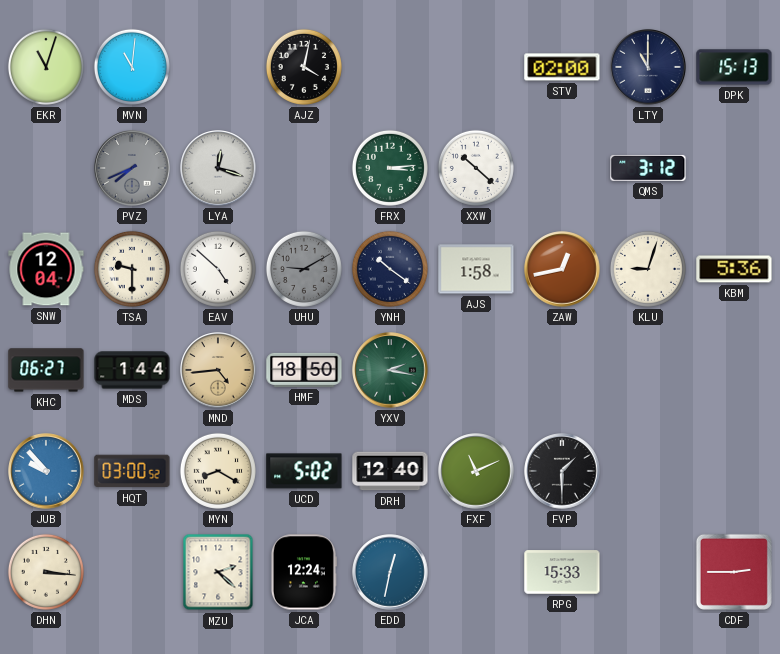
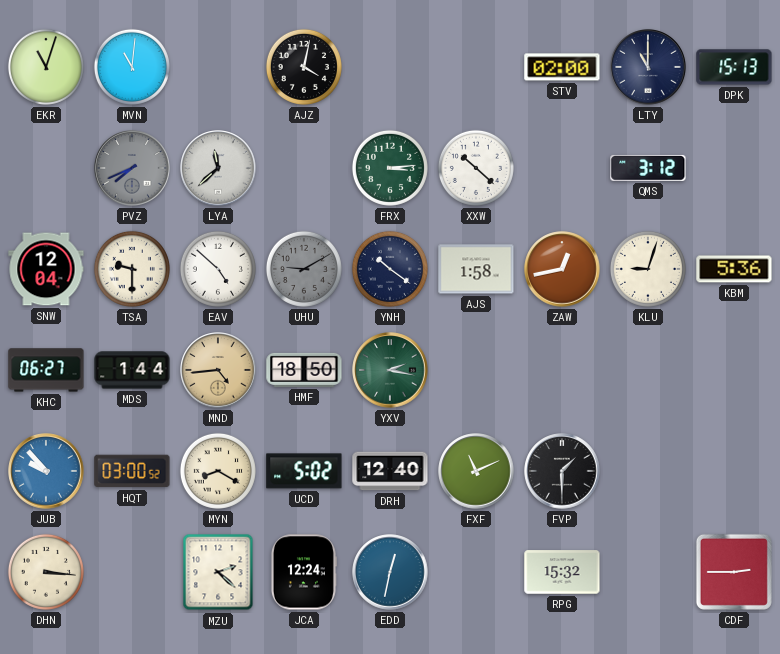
LYA: 12:18 -> 11:38
RPG: 15:33 -> 15:32
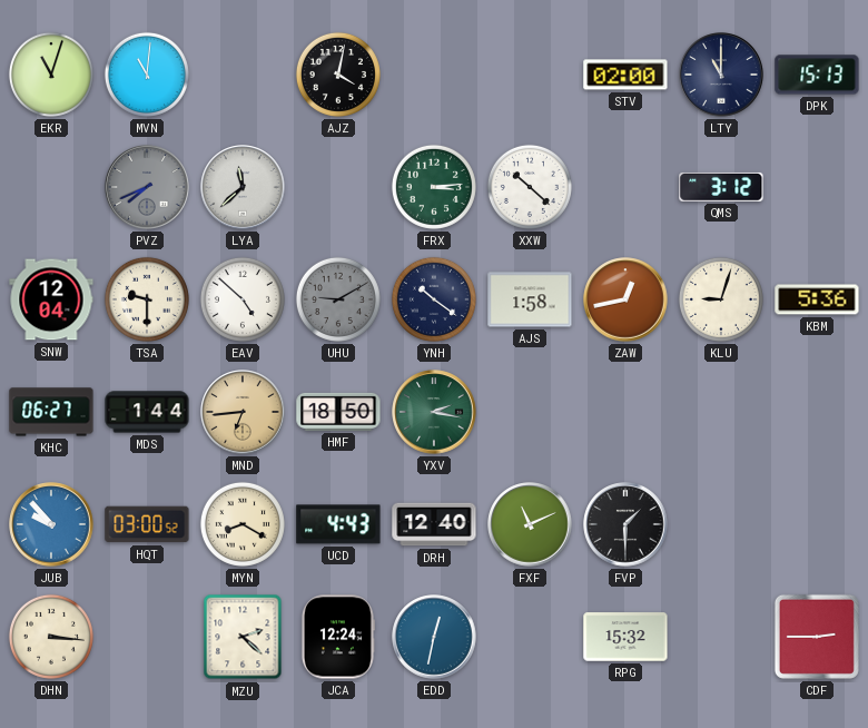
MND: 4:44 -> 6:44
UCD: 5:02 -> 4:43
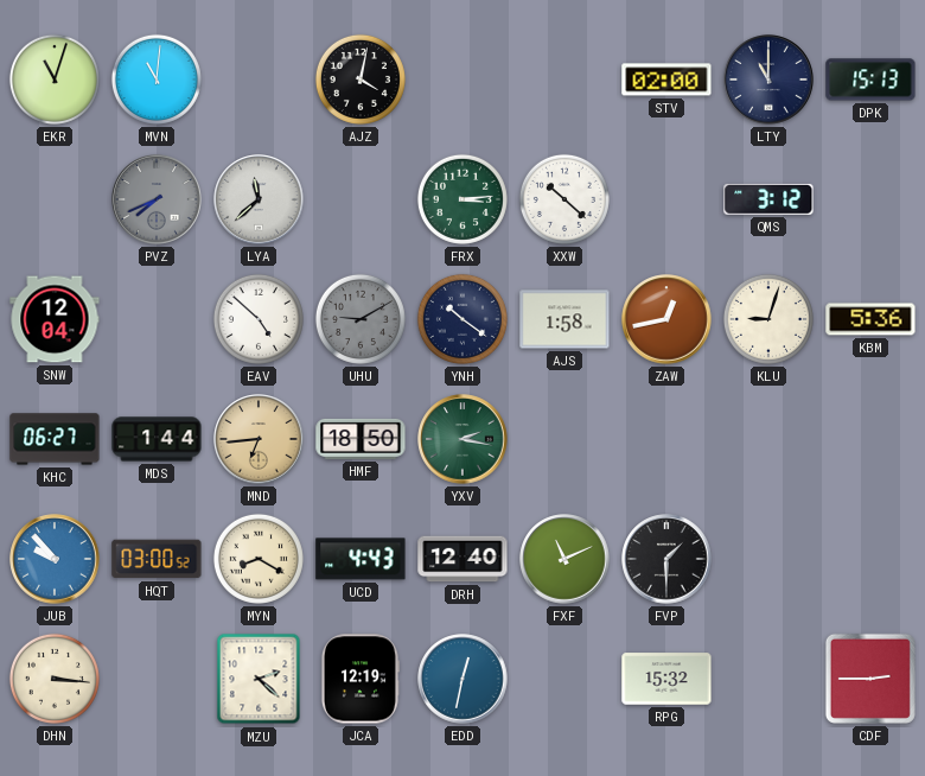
TSA: 9:30 -> none
JCA: 12:24 -> 12:19
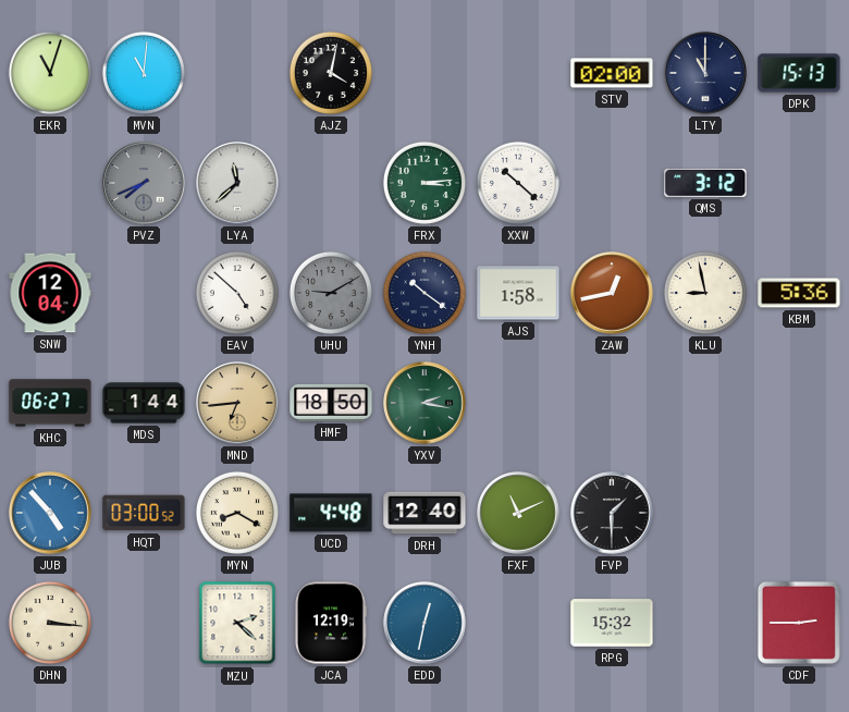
KLU: 9:03 -> 8:58
JUB: 9:53 -> 4:53
UCD: 4:43 -> 4:48
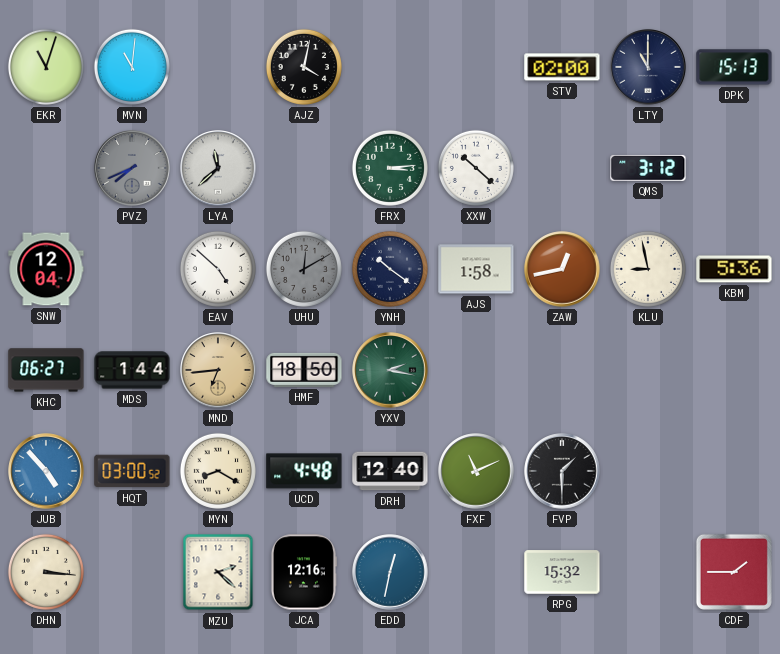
UHU: 9:10 -> 12:10
JCA: 12:19 -> 12:16
CDF: 2:45 -> 1:45
